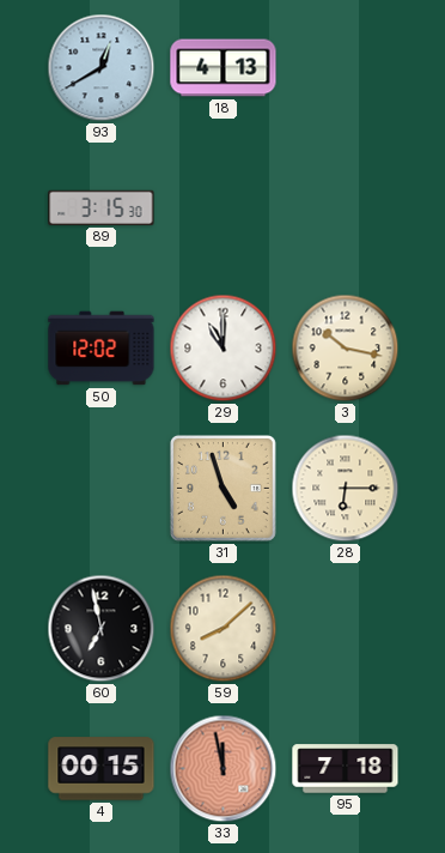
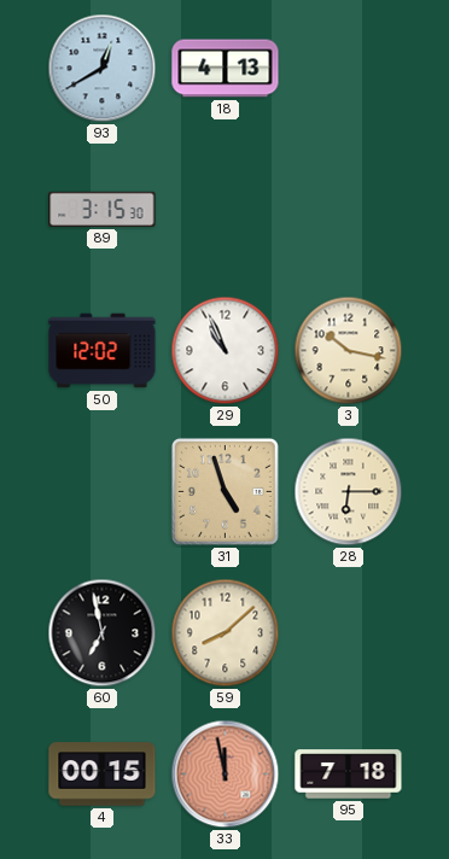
29: 11:00 -> 10:56
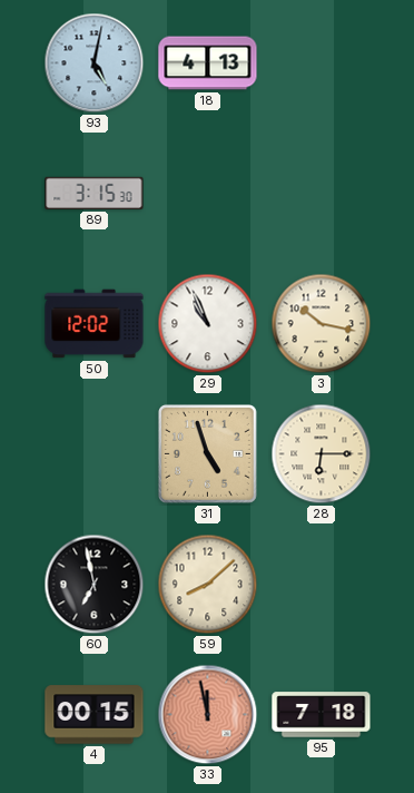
93: 12:40 -> 5:02
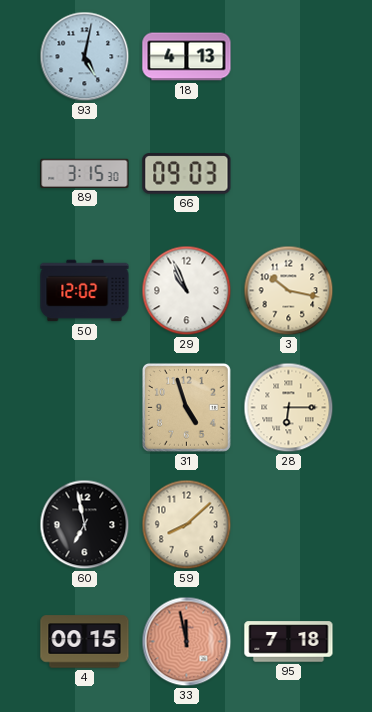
66: none -> 09:03
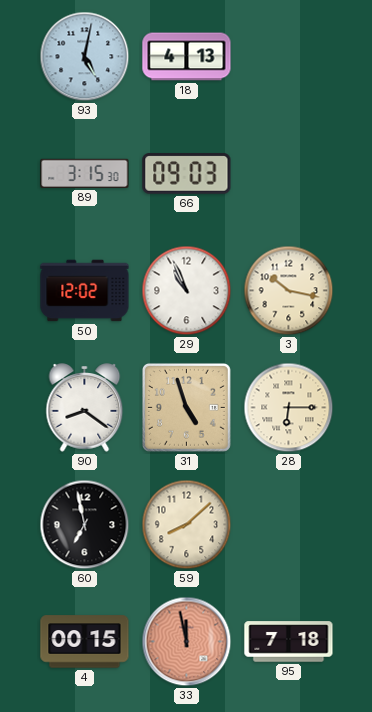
90: none -> 8:21
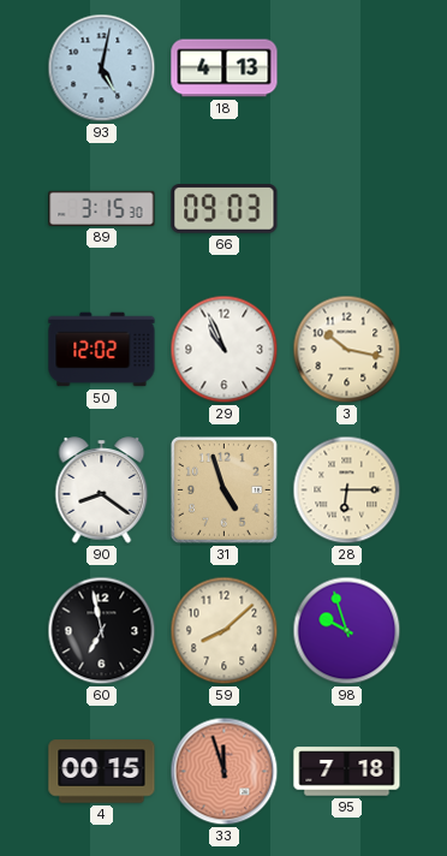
98: none -> 9:57
33: 11:58 -> 11:57
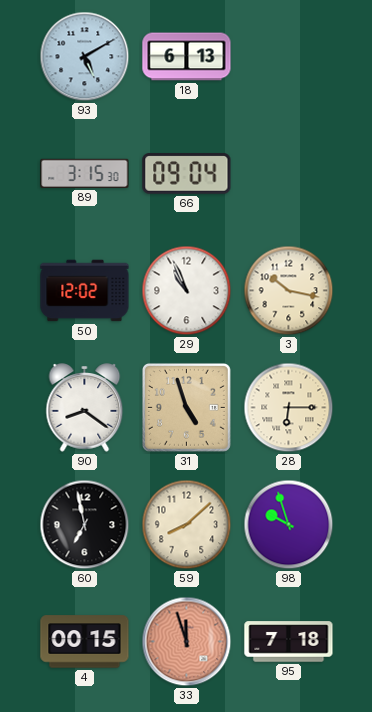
93: 5:02 -> 5:10
18: 4:13 -> 6:13
66: 09:03 -> 09:04
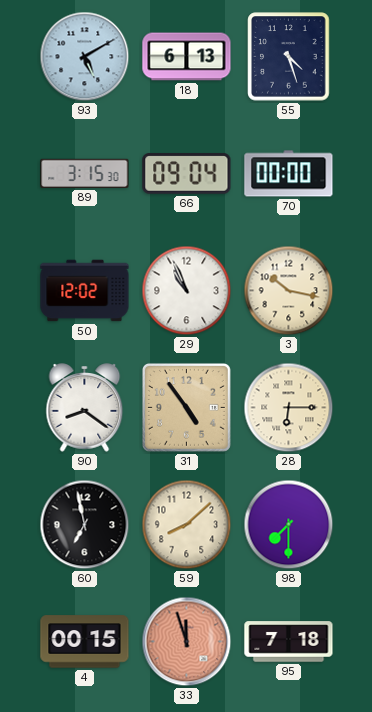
55: none -> 4:27
70: none -> 00:00
31: 4:57 -> 4:54
98: 9:57 -> 7:30
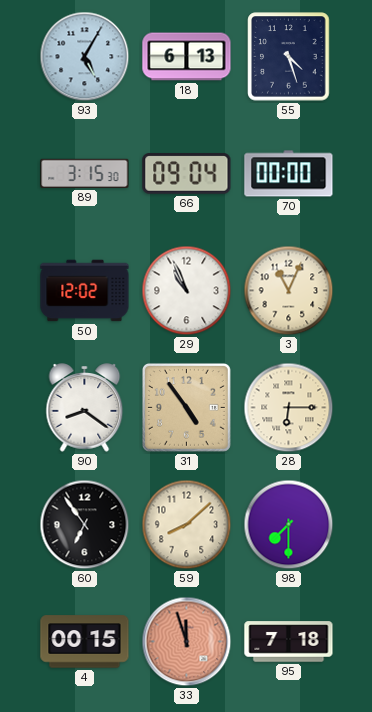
93: 5:10 -> 5:05
3: 10:17 -> 11:04
60: 6:58 -> 6:54
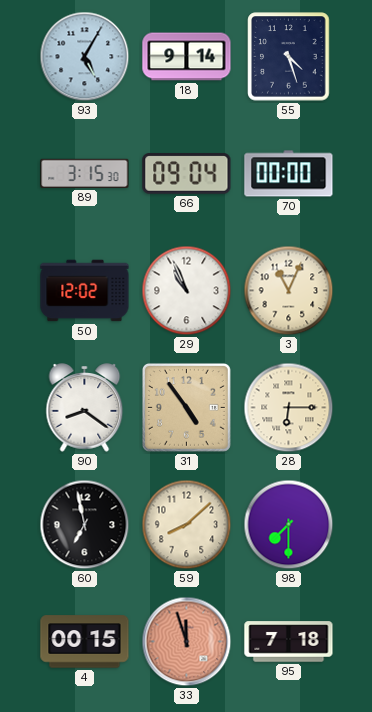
18: 6:13 -> 9:14
60: 6:54 -> 6:58
